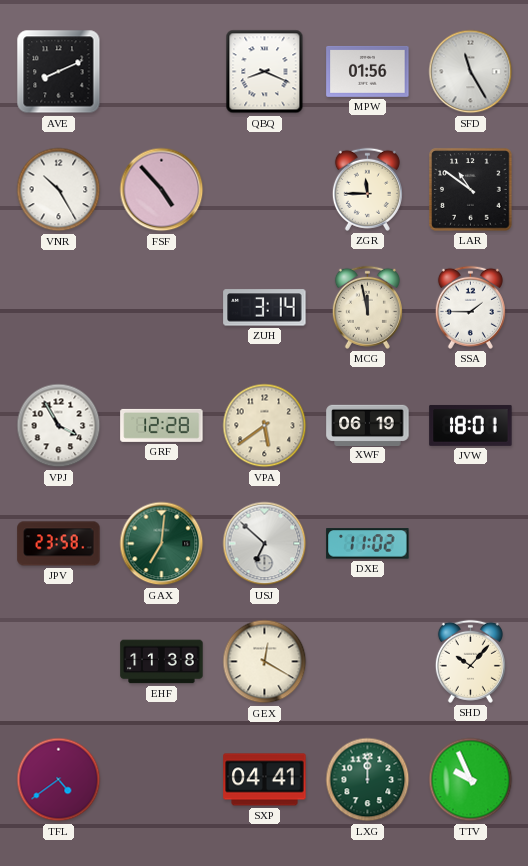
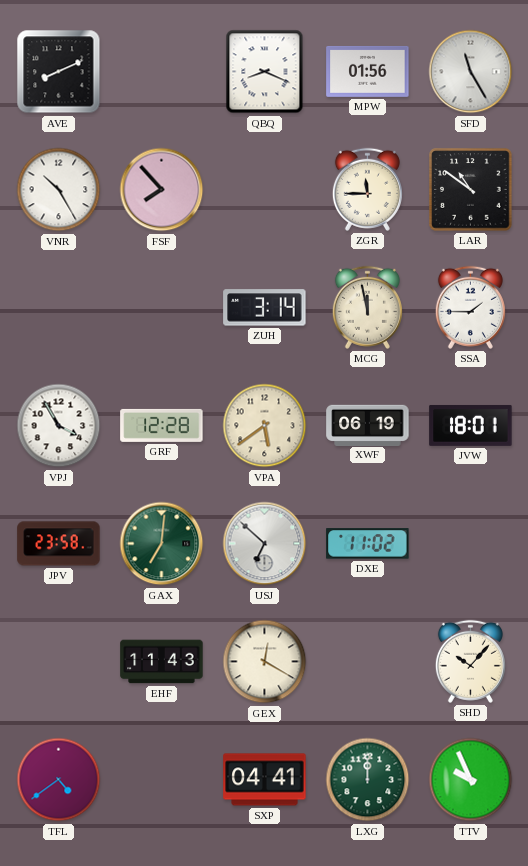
FSF: 4:53 -> 7:53
EHF: 11:38 -> 11:43
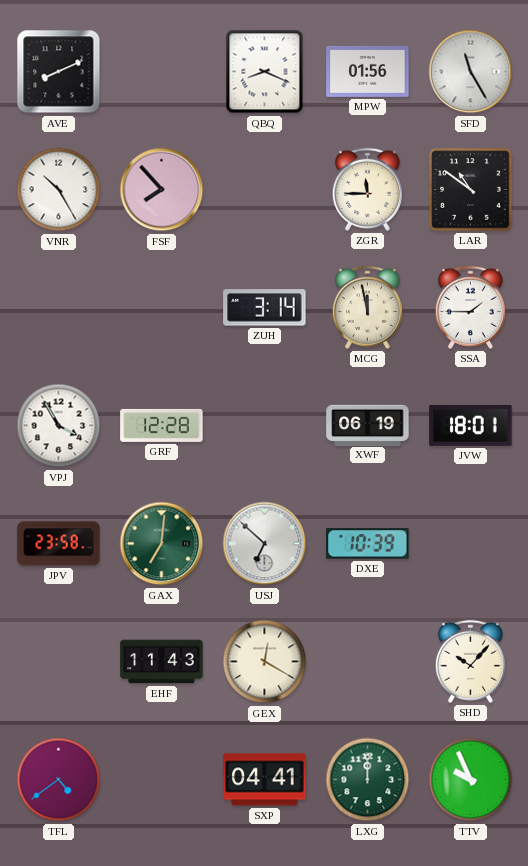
VPA: 5:39 -> none
DXE: 11:02 -> 10:39
